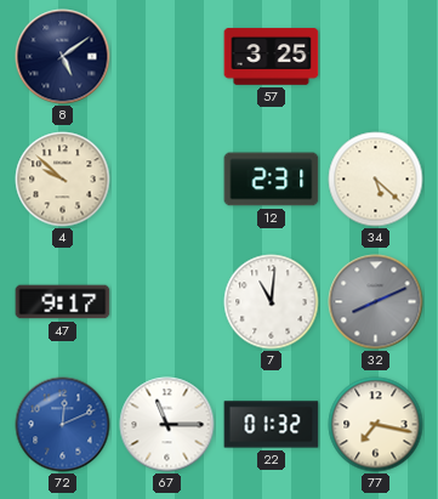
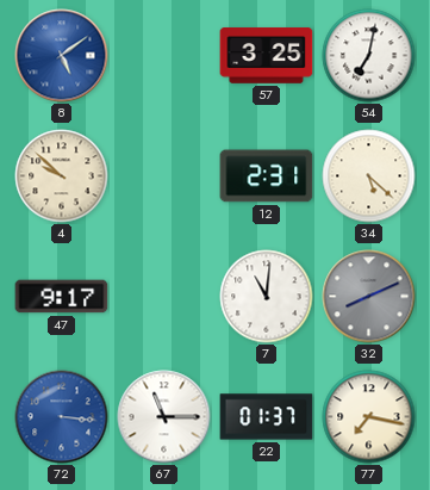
8 dial: navy -> blue
54: none -> 7:02
72: 12:11 -> 3:16
22: 01:32 -> 01:37
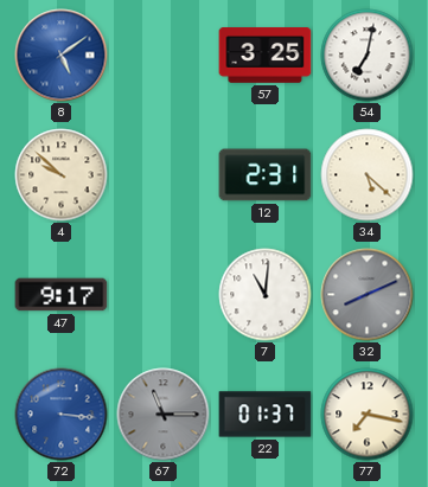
67 dial: white -> grey
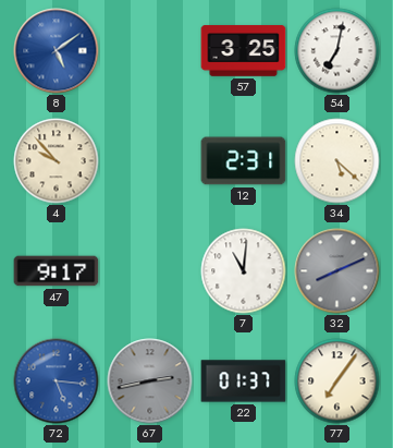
4: 9:52 -> 9:53
72: 3:16 -> 5:16
67: 11:15 -> 2:43
77: 7:17 -> 7:06
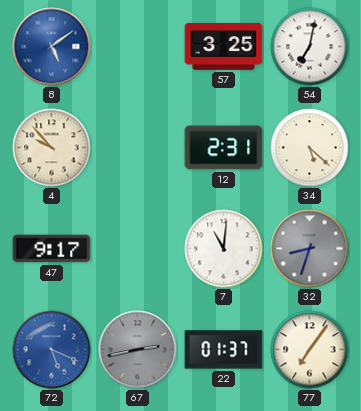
32: 8:11 -> 8:33
72: 5:16 -> 5:19
